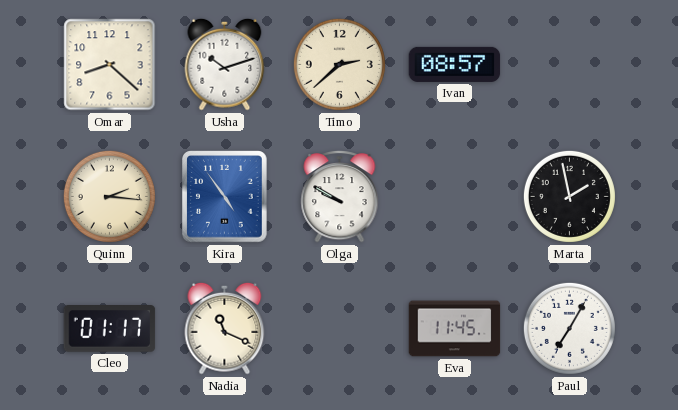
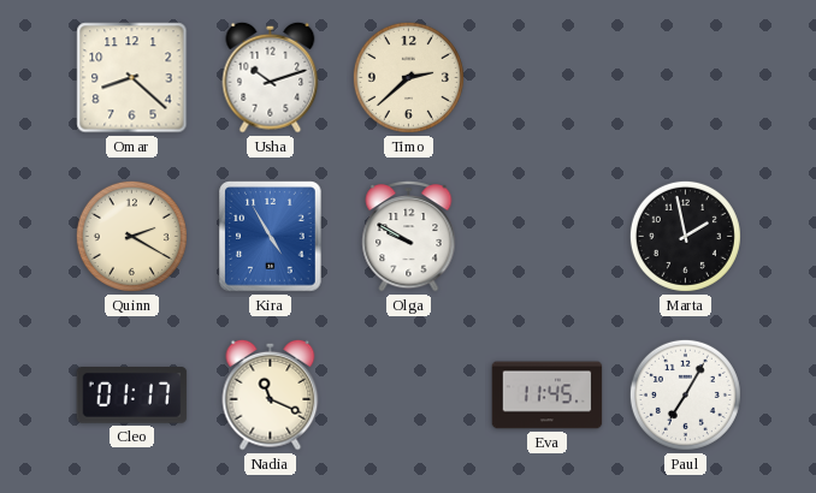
Ivan: 08:57 -> none
Quinn: 2:16 -> 2:20
Kira: 4:54 -> 4:55
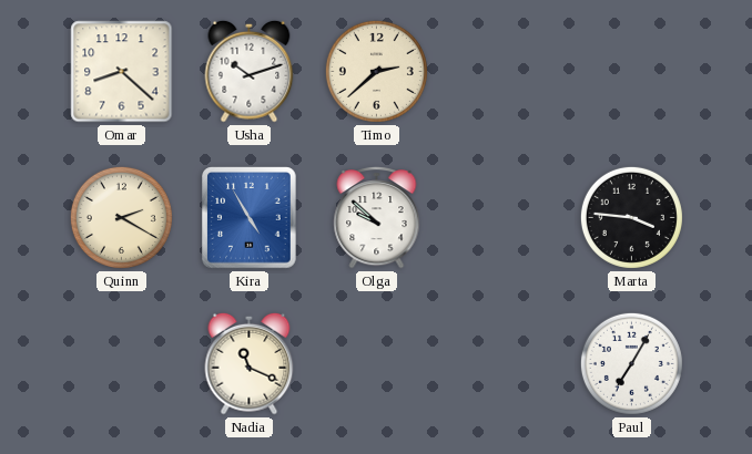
Olga: 9:50 -> 9:52
Marta: 1:58 -> 3:46
Cleo: 01:17 -> none
Eva: 11:45 -> none
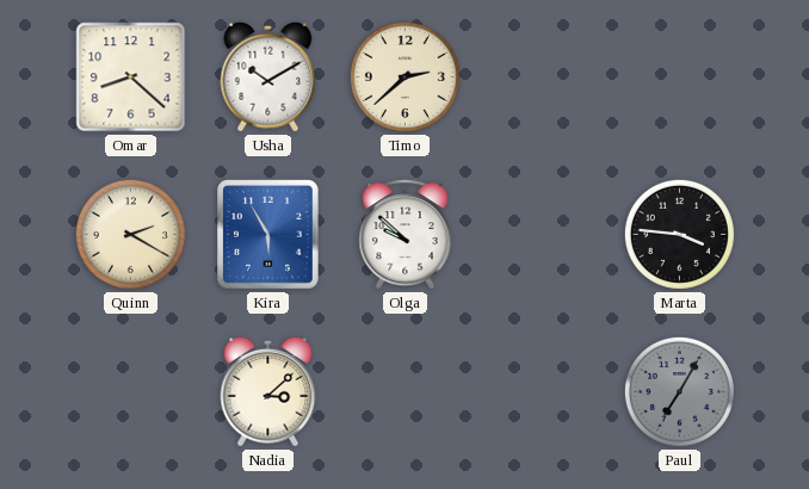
Usha: 10:12 -> 10:10
Kira: 4:55 -> 5:55
Nadia: 11:19 -> 3:08
Paul dial: white -> grey
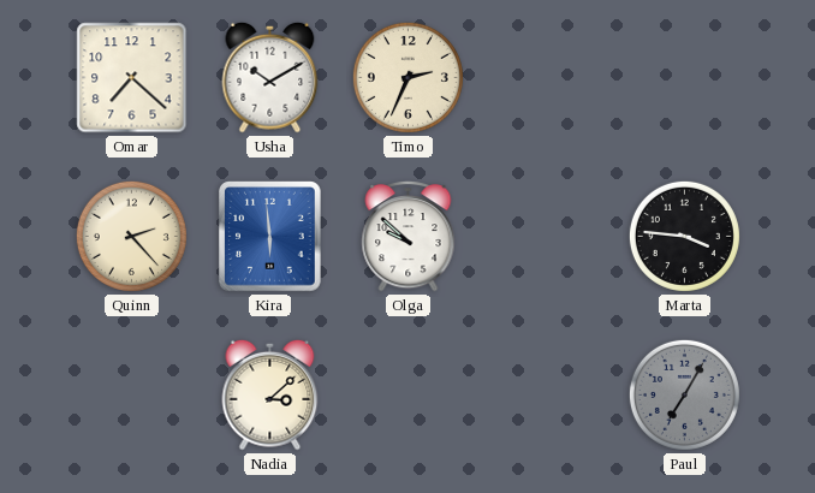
Omar: 8:22 -> 7:22
Timo: 2:38 -> 2:34
Quinn: 2:20 -> 2:23
Kira: 5:55 -> 5:59
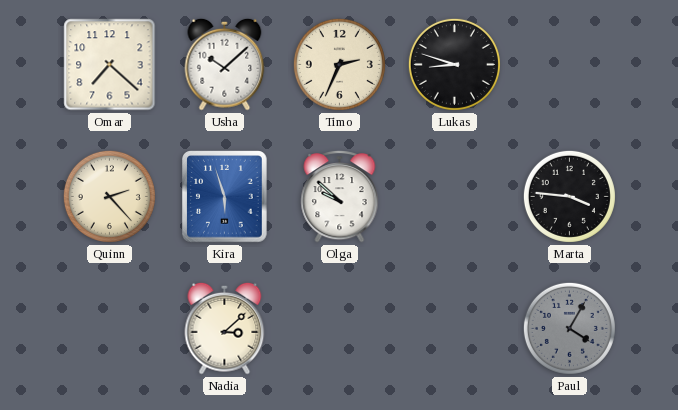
Usha: 10:10 -> 10:08
Lukas: none -> 8:48
Kira: 5:59 -> 5:57
Paul: 7:05 -> 4:05
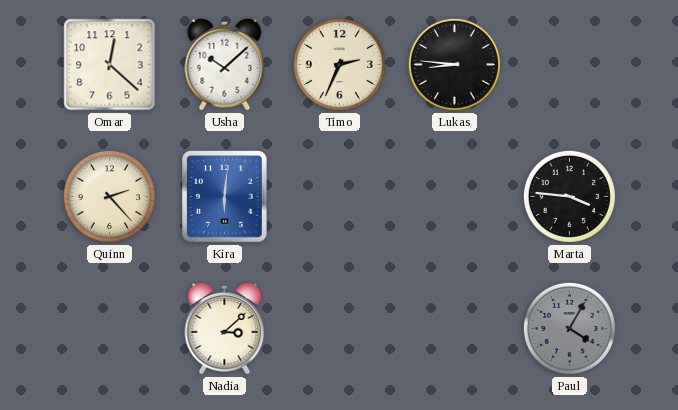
Omar: 7:22 -> 12:22
Lukas: 8:48 -> 8:46
Kira: 5:57 -> 6:01
Olga: 9:52 -> none
